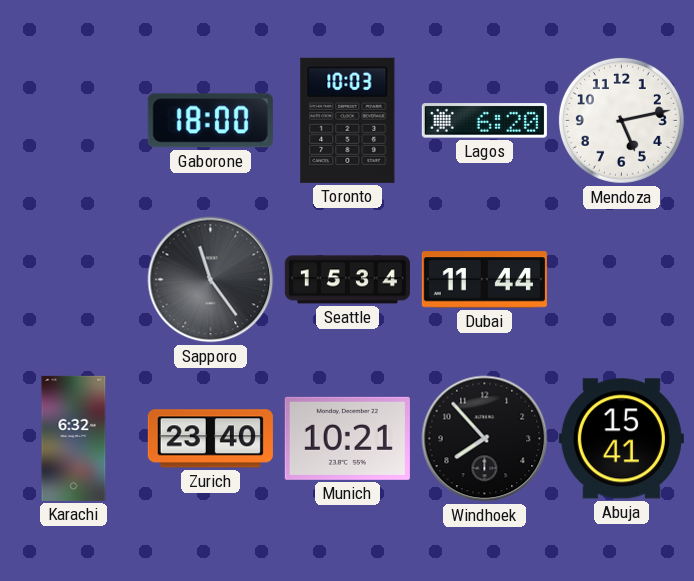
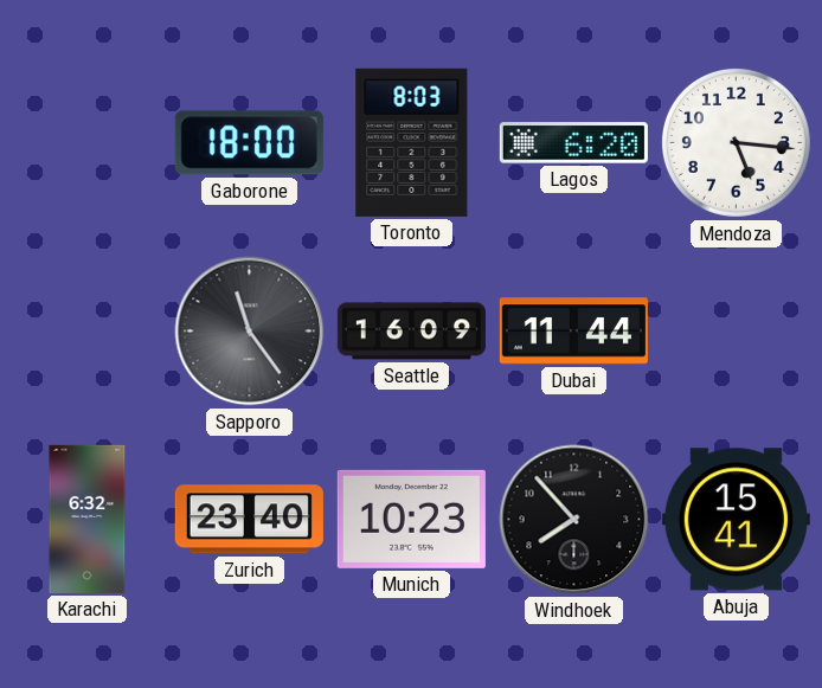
Toronto: 10:03 -> 8:03
Mendoza: 5:13 -> 5:16
Seattle: 15:34 -> 16:09
Munich: 10:21 -> 10:23
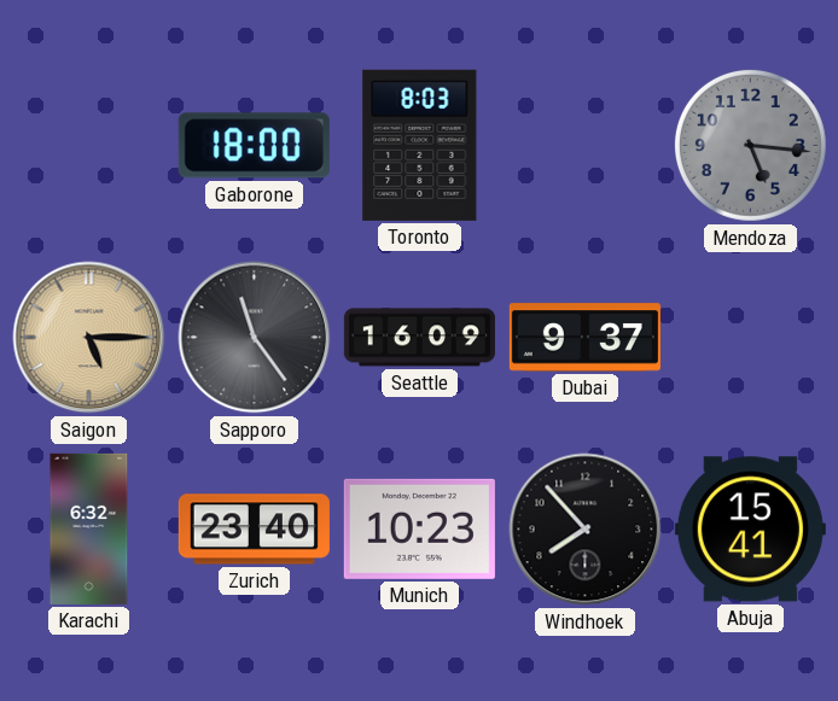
Lagos: 6:20 -> none
Mendoza dial: white -> grey
Saigon: none -> 5:15
Dubai: 11:44 -> 9:37
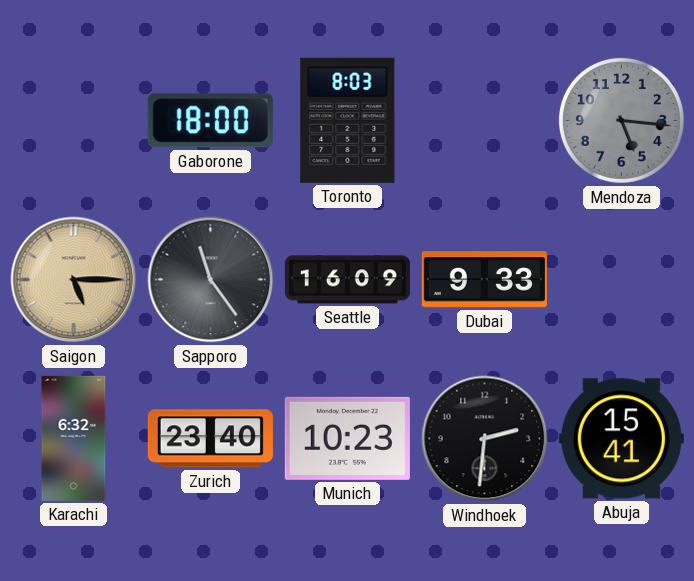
Dubai: 9:37 -> 9:33
Windhoek: 7:53 -> 2:31
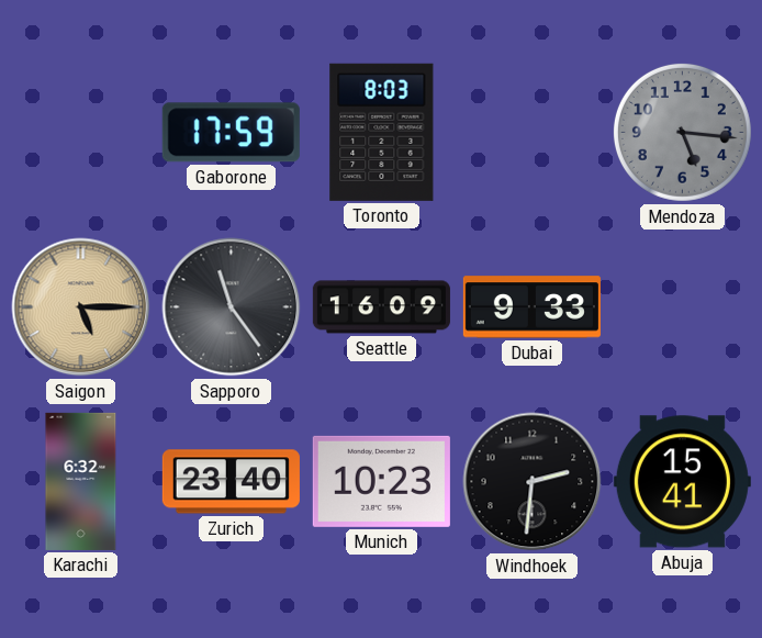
Gaborone: 18:00 -> 17:59
